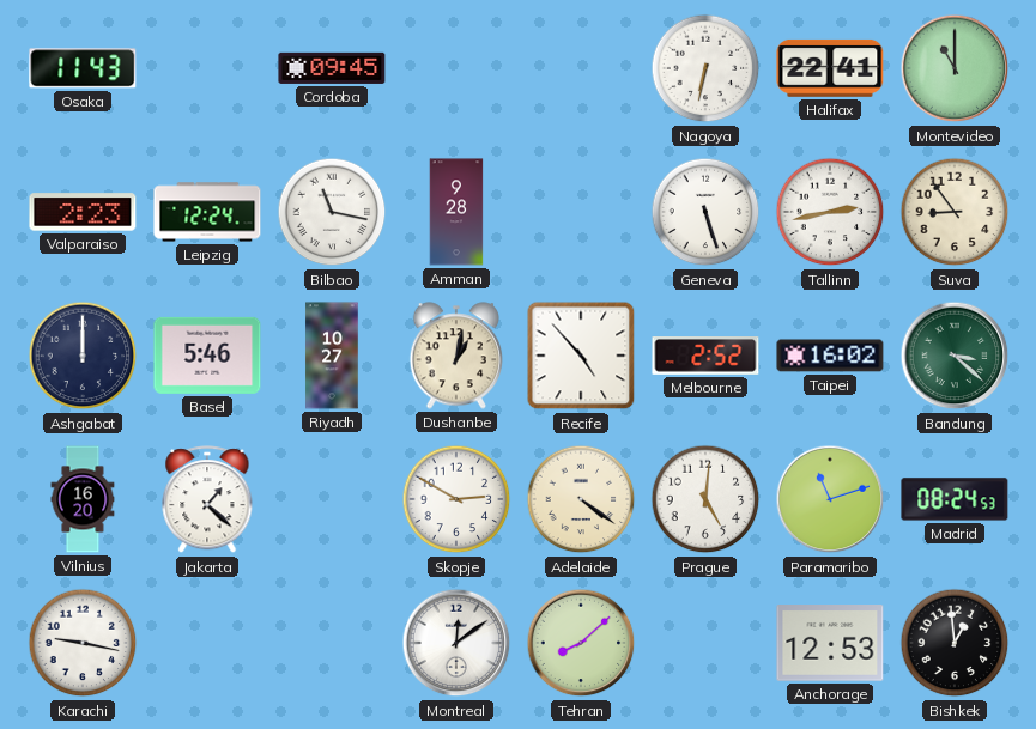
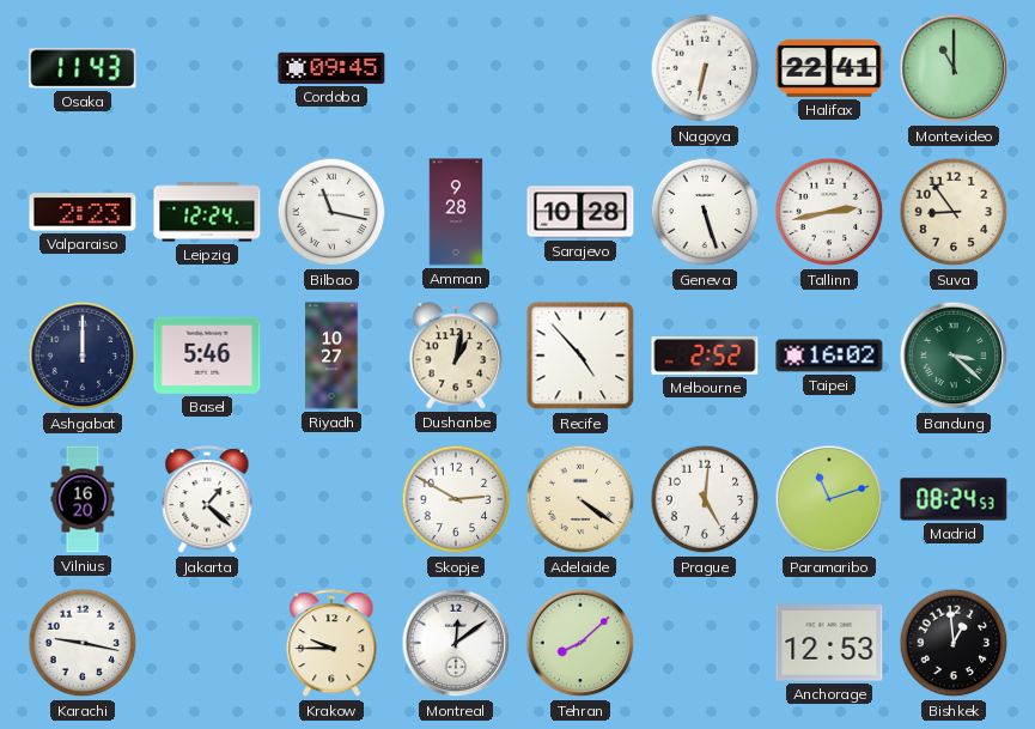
Sarajevo: none -> 10:28
Krakow: none -> 9:45
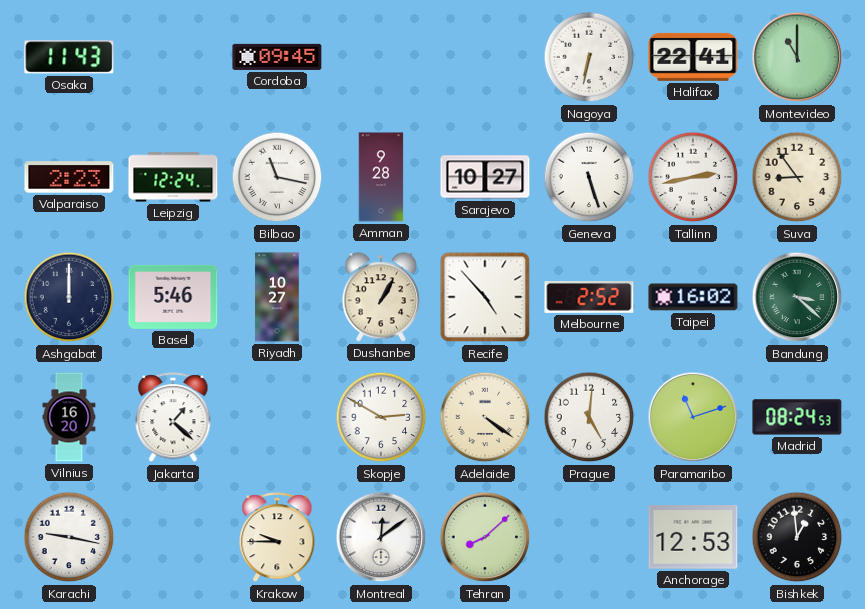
Sarajevo: 10:28 -> 10:27
Dushanbe: 1:02 -> 1:05
